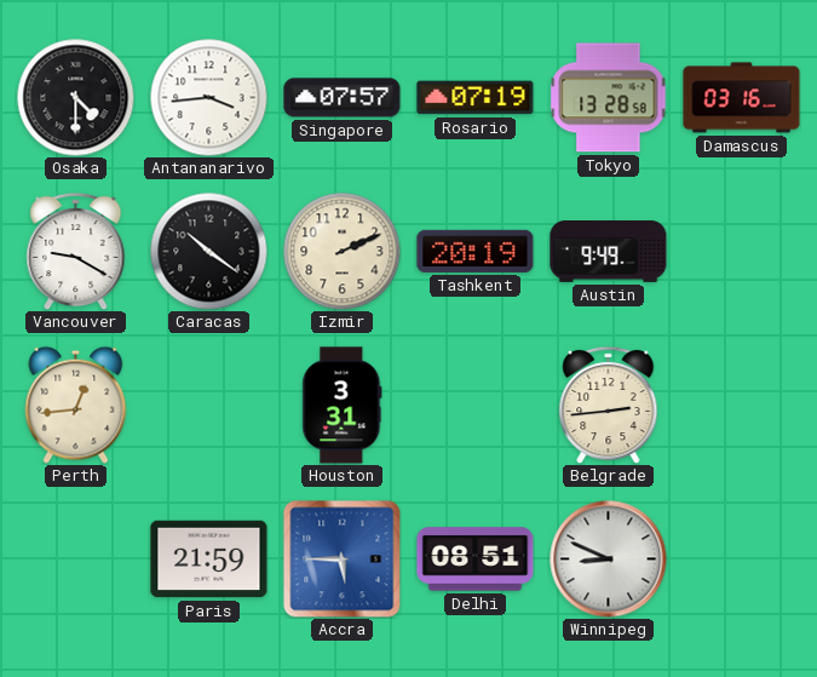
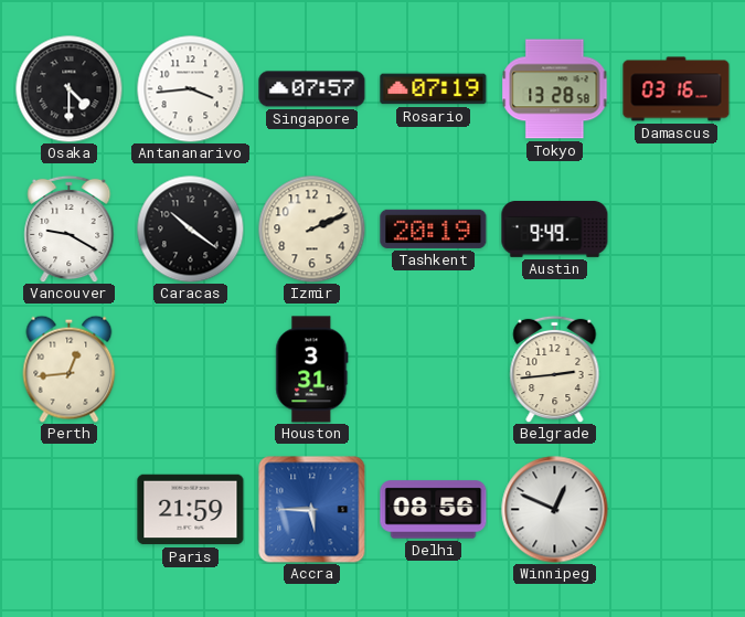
Delhi: 08:51 -> 08:56
Winnipeg: 8:49 -> 12:49
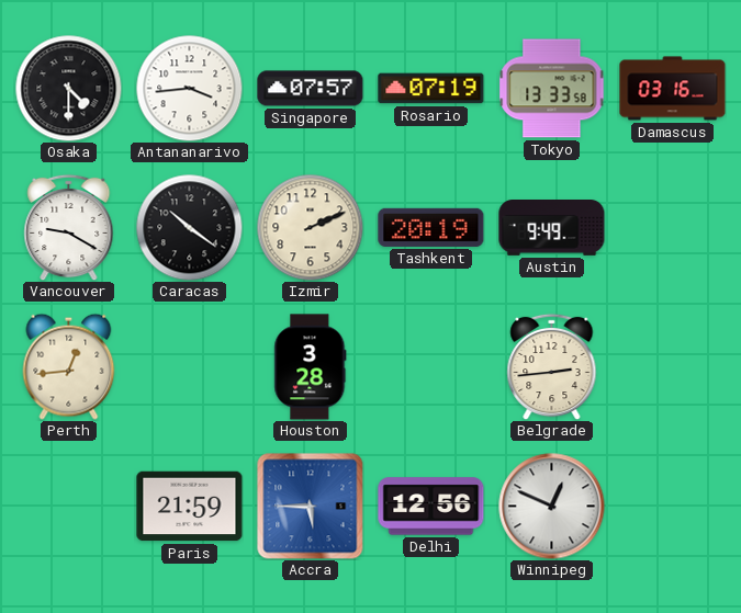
Tokyo: 13:28 -> 13:33
Houston: 3:31 -> 3:28
Delhi: 08:56 -> 12:56
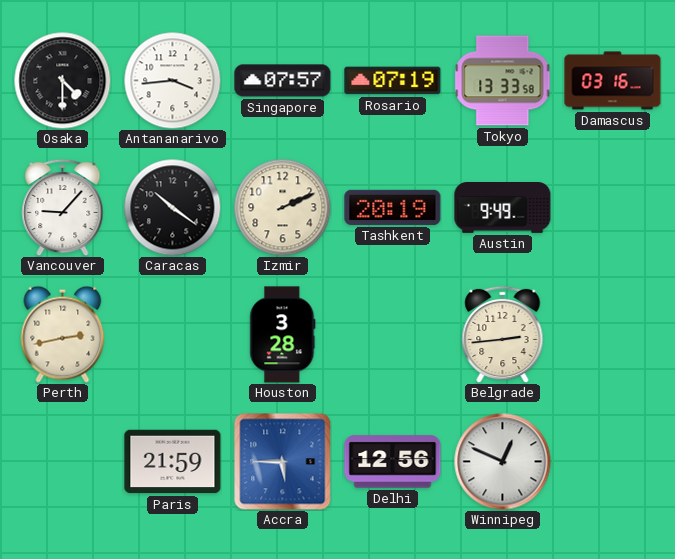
Vancouver: 9:20 -> 9:07
Perth: 12:44 -> 2:43
